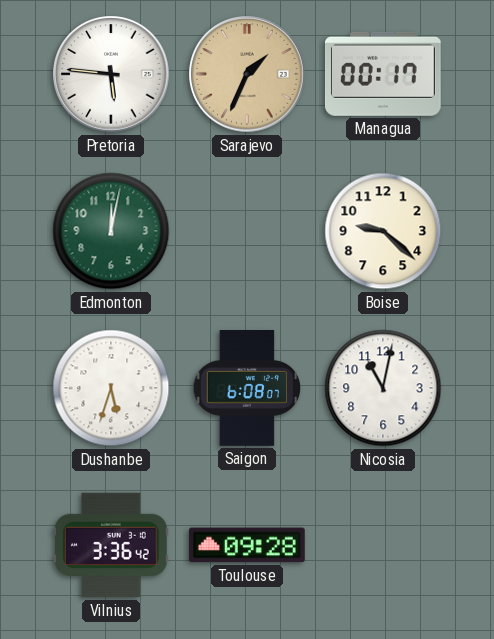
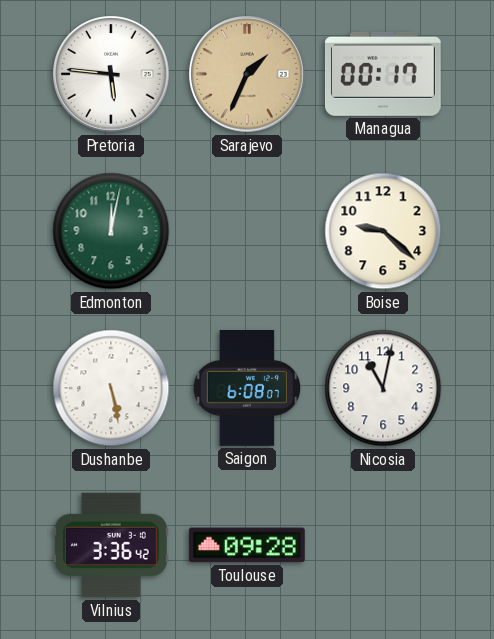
Dushanbe: 5:33 -> 5:28
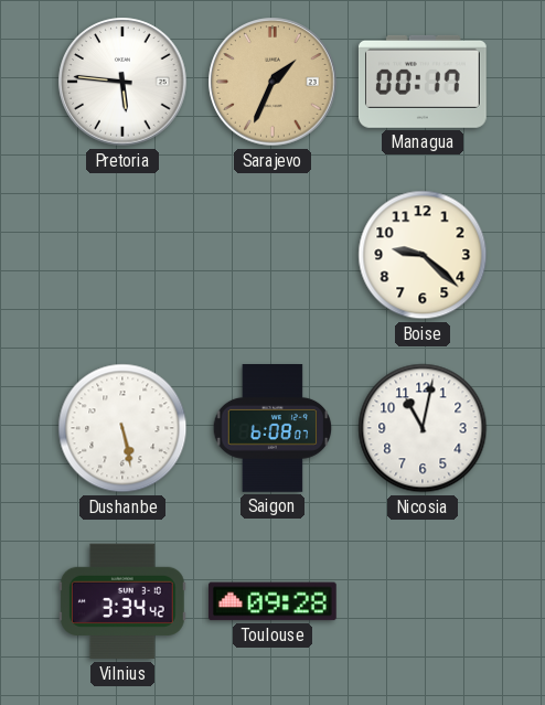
Edmonton: 12:02 -> none
Vilnius: 3:36 -> 3:34
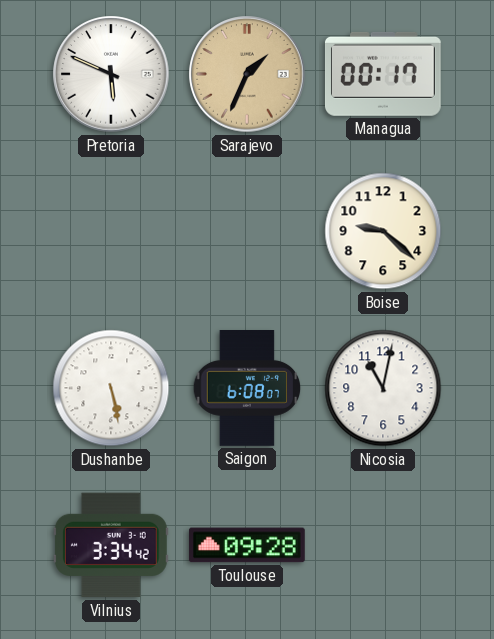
Pretoria: 5:46 -> 5:49
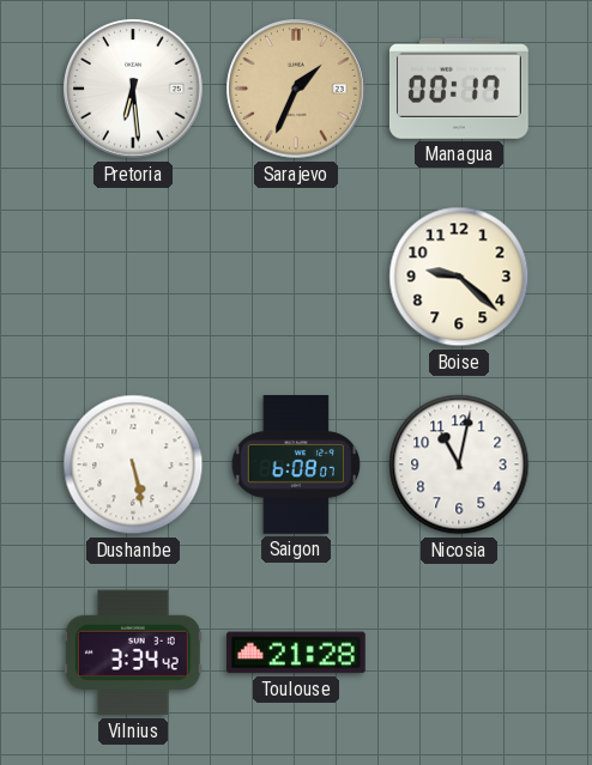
Pretoria: 5:49 -> 6:29
Toulouse: 09:28 -> 21:28
